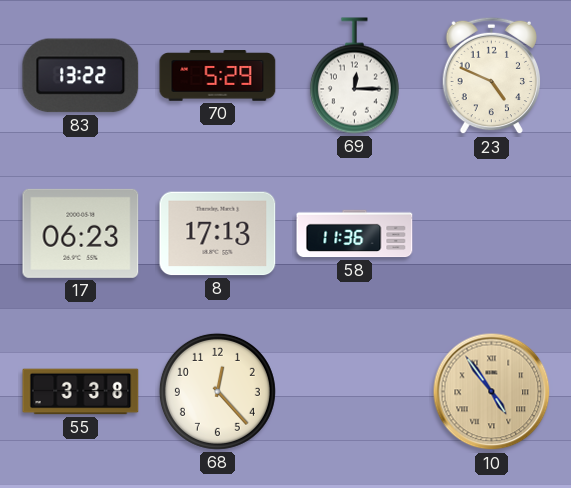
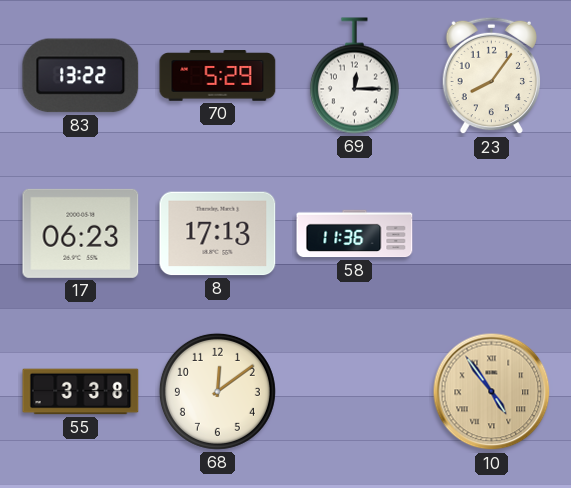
23: 4:49 -> 8:06
68: 12:23 -> 12:09
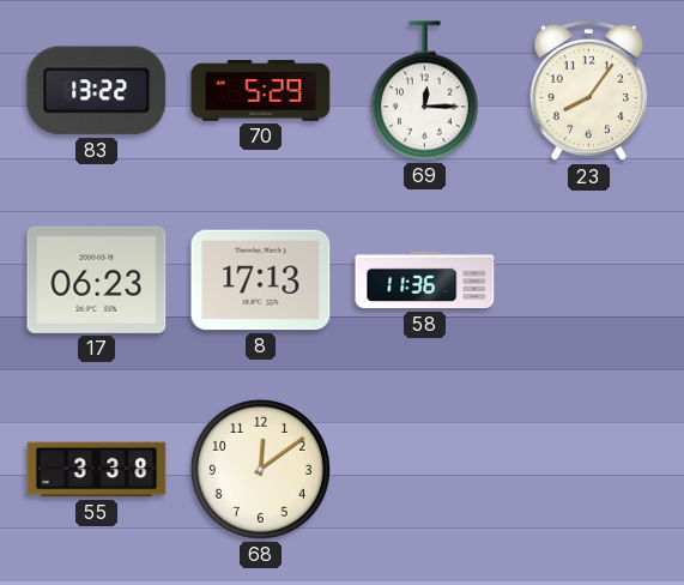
10: 4:54 -> none
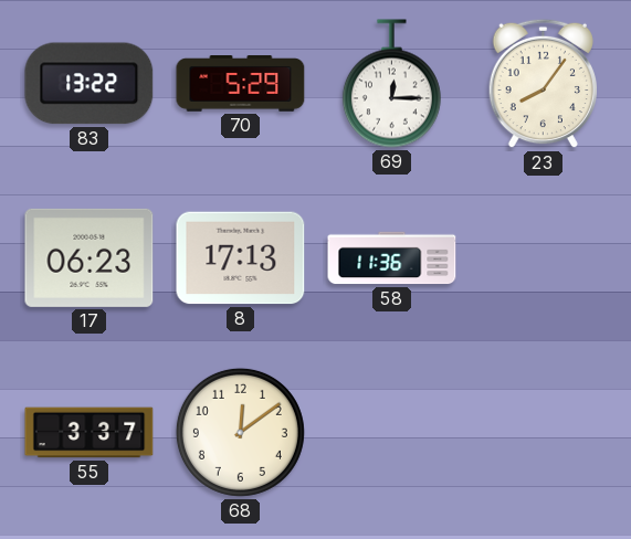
55: 3:38 -> 3:37
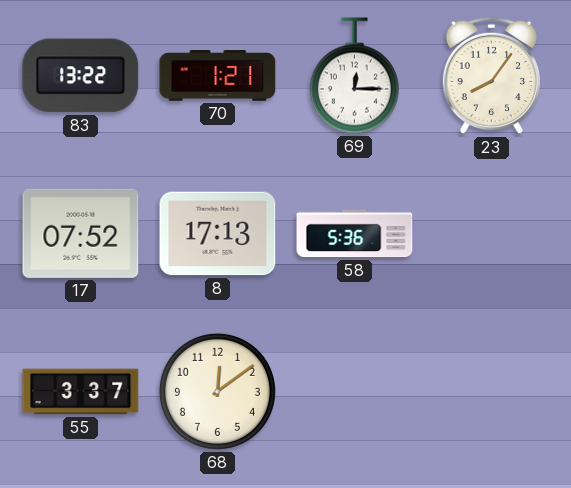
70: 5:29 -> 1:21
17: 06:23 -> 07:52
58: 11:36 -> 5:36
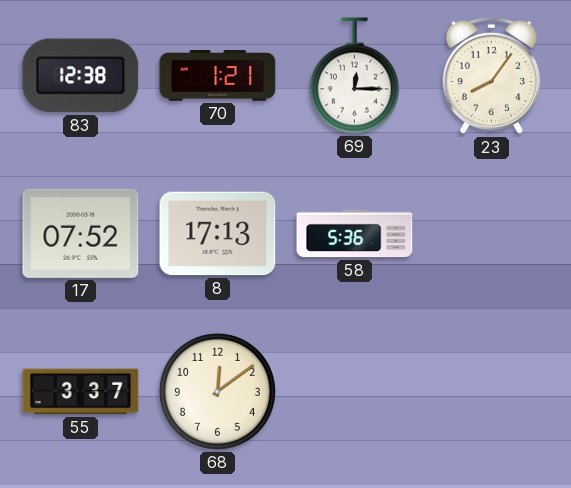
83: 13:22 -> 12:38
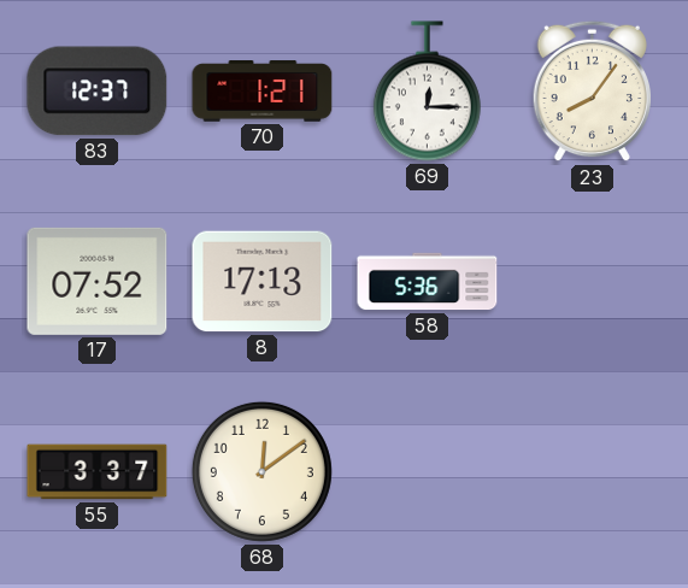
83: 12:38 -> 12:37
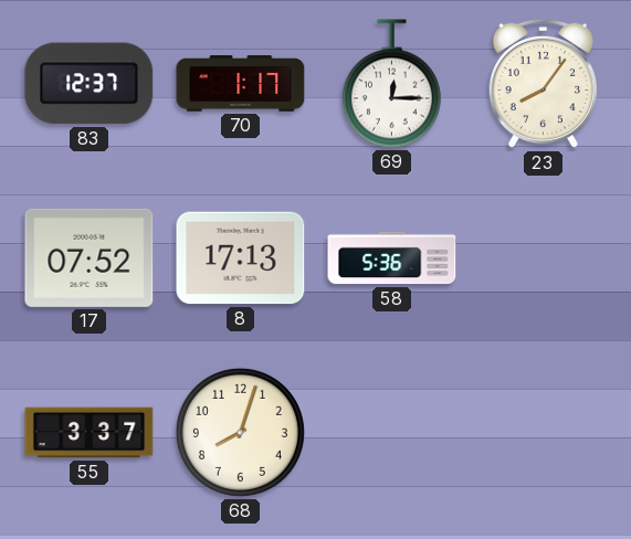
70: 1:21 -> 1:17
68: 12:09 -> 8:03
